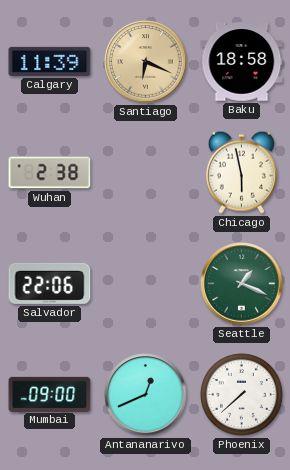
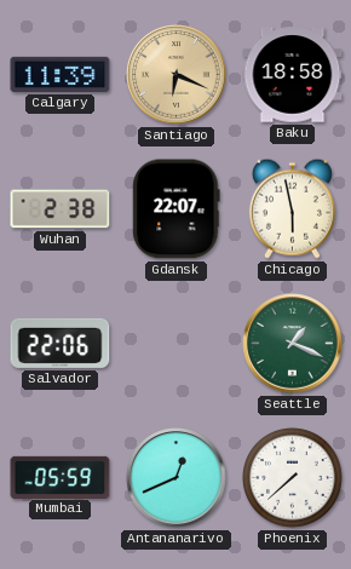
Gdansk: none -> 22:07
Mumbai: 09:00 -> 05:59
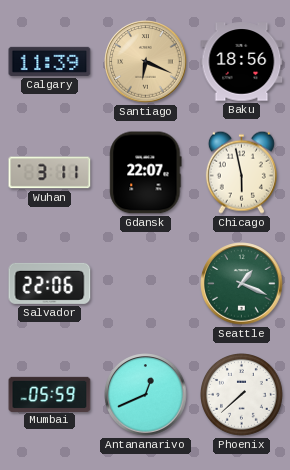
Baku: 18:58 -> 18:56
Wuhan: 2:38 -> 3:11
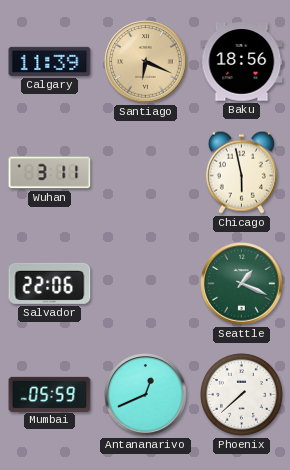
Gdansk: 22:07 -> none
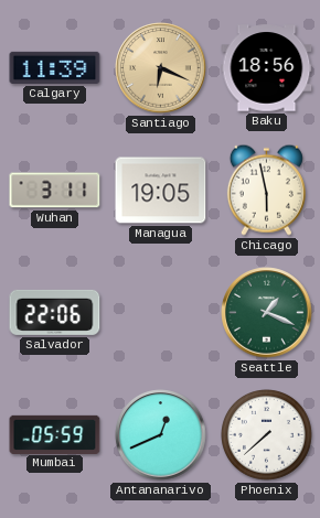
Managua: none -> 19:05
